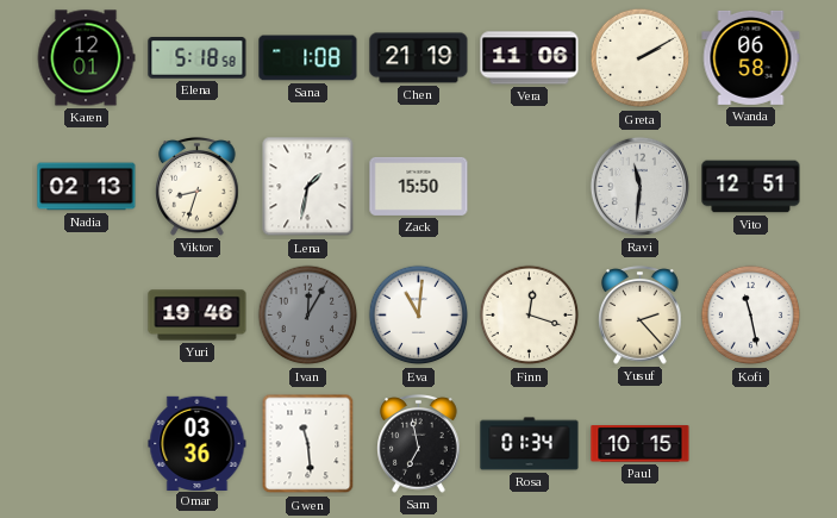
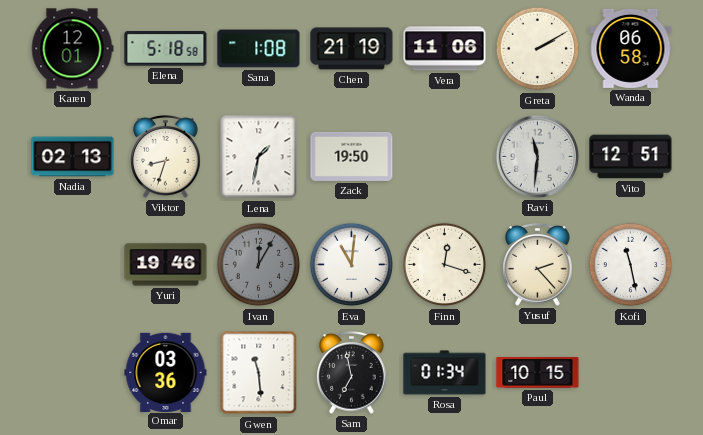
Zack: 15:50 -> 19:50
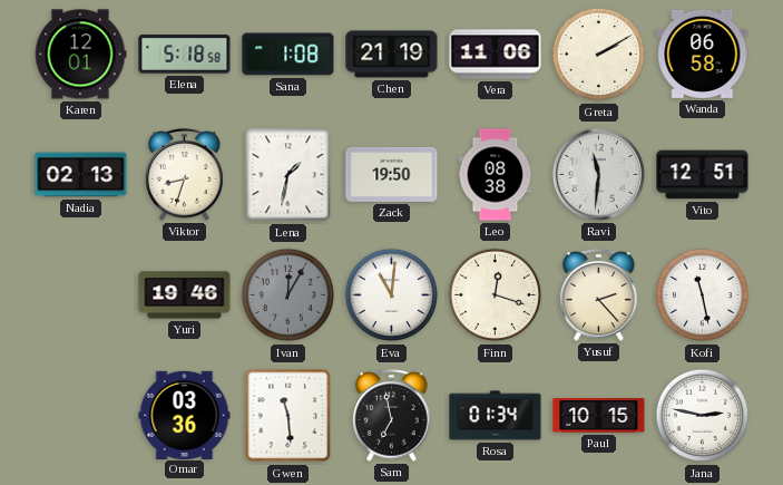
Leo: none -> 08:38
Jana: none -> 2:47
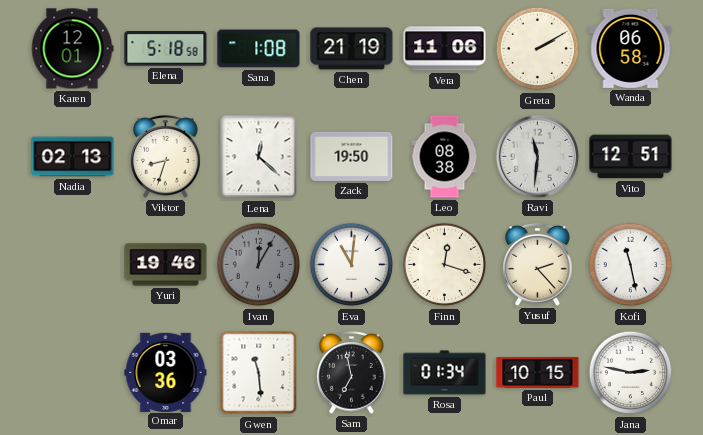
Lena: 1:32 -> 12:22
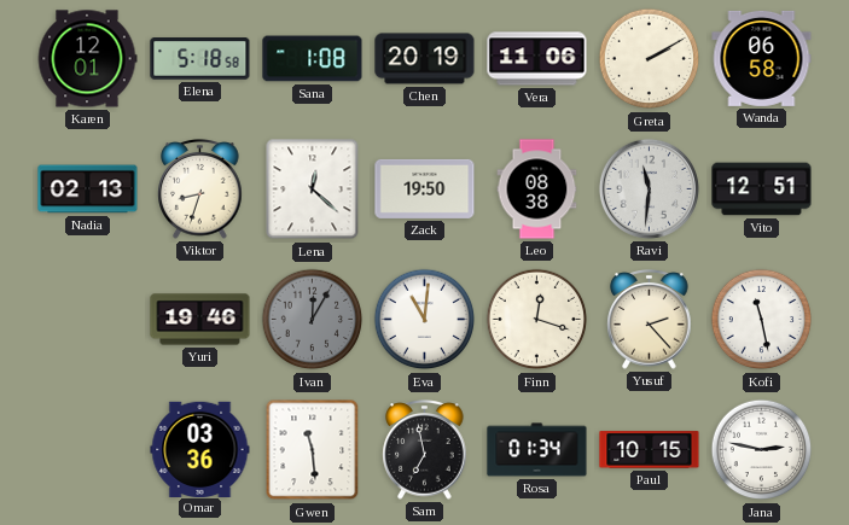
Chen: 21:19 -> 20:19
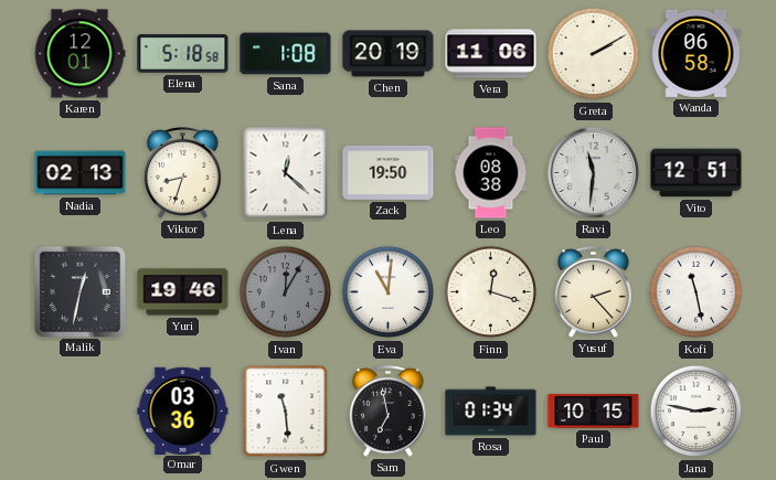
Malik: none -> 12:32
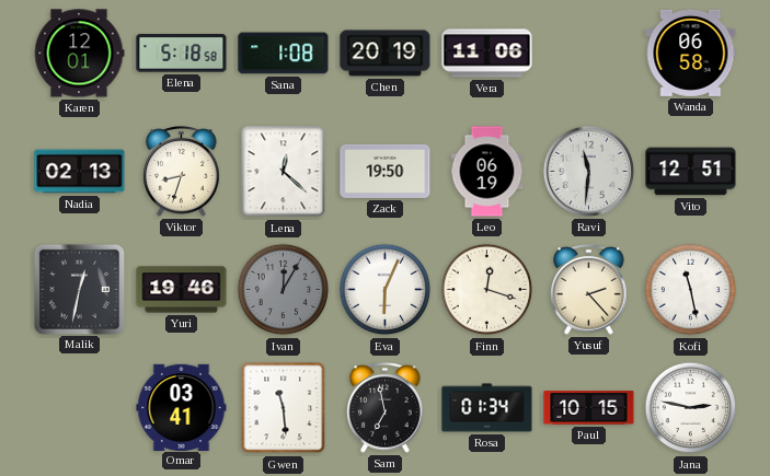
Greta: 2:10 -> none
Leo: 08:38 -> 06:19
Eva: 11:01 -> 6:04
Omar: 03:36 -> 03:41
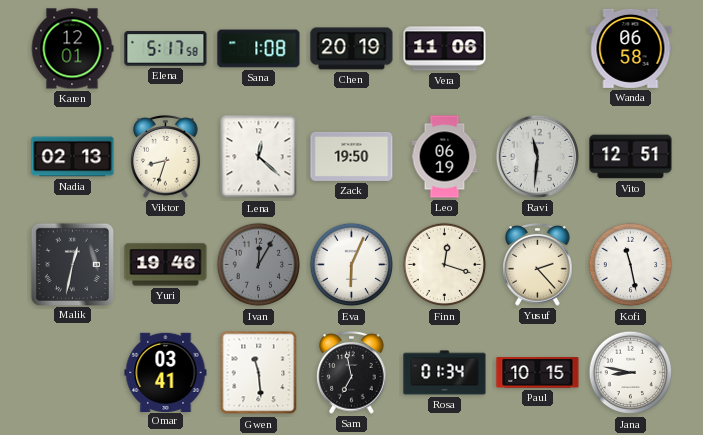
Elena: 5:18 -> 5:17
Jana: 2:47 -> 8:47
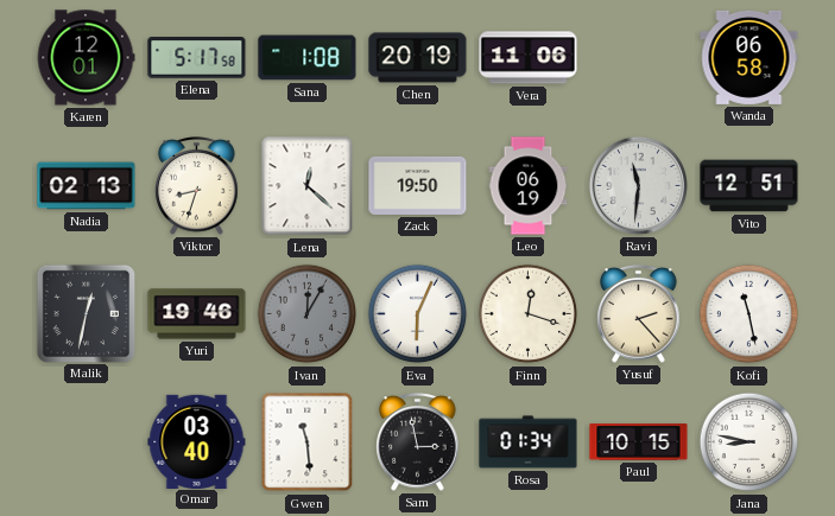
Omar: 03:41 -> 03:40
Sam: 6:58 -> 2:58
